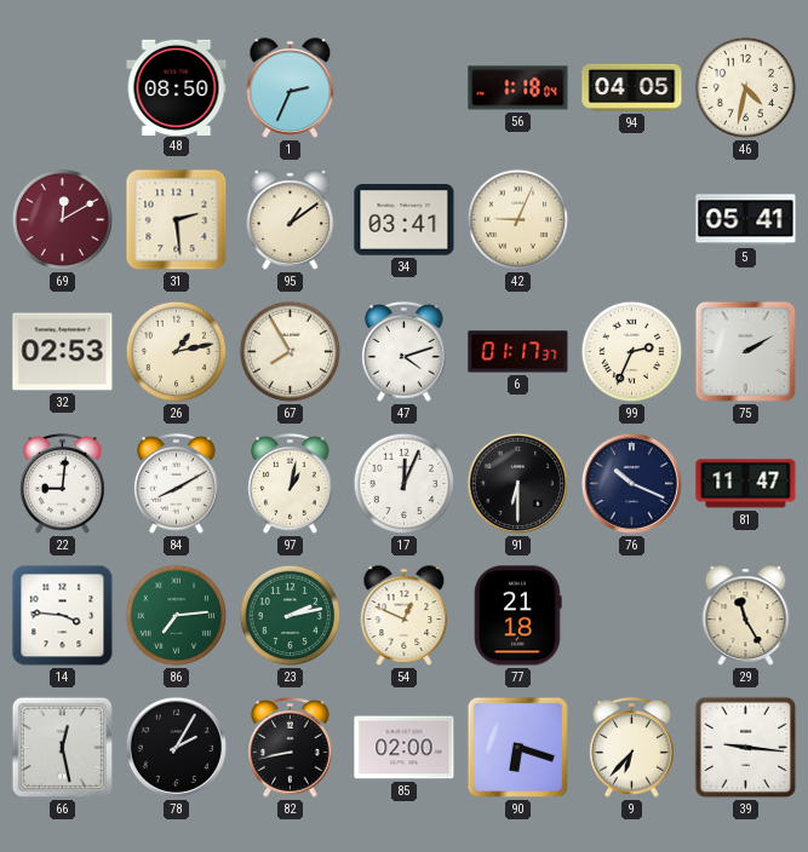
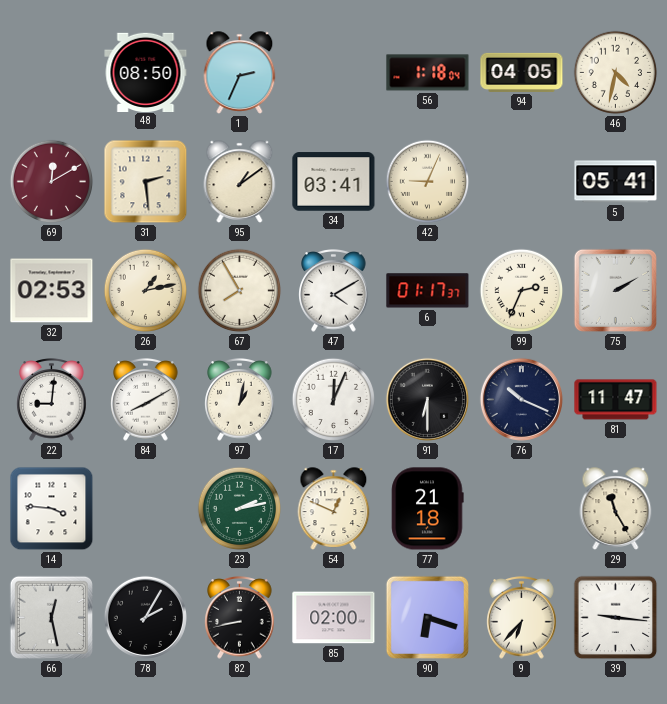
47: 4:12 -> 4:10
86: 7:14 -> none
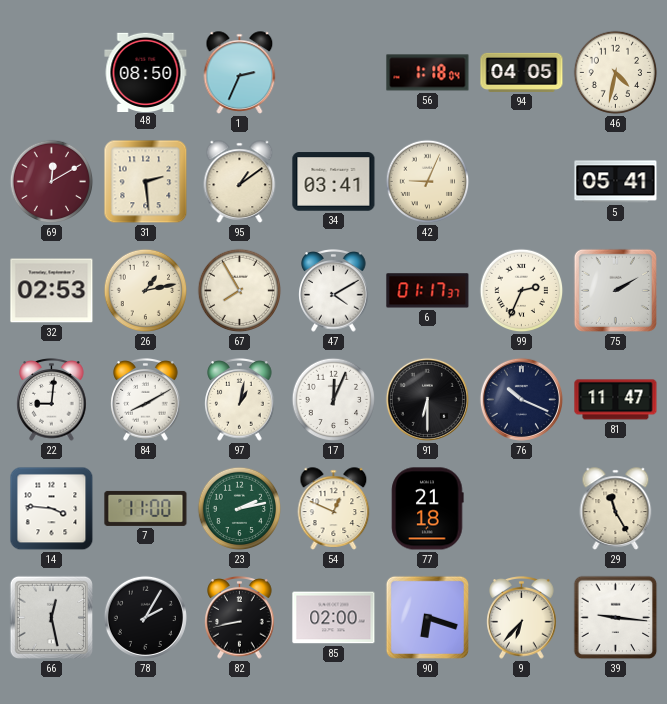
7: none -> 11:00
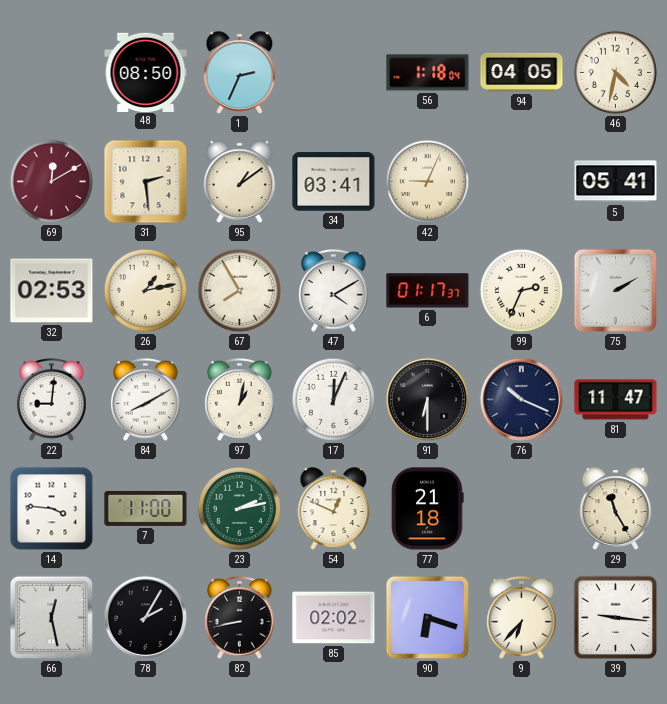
85: 02:00 -> 02:02
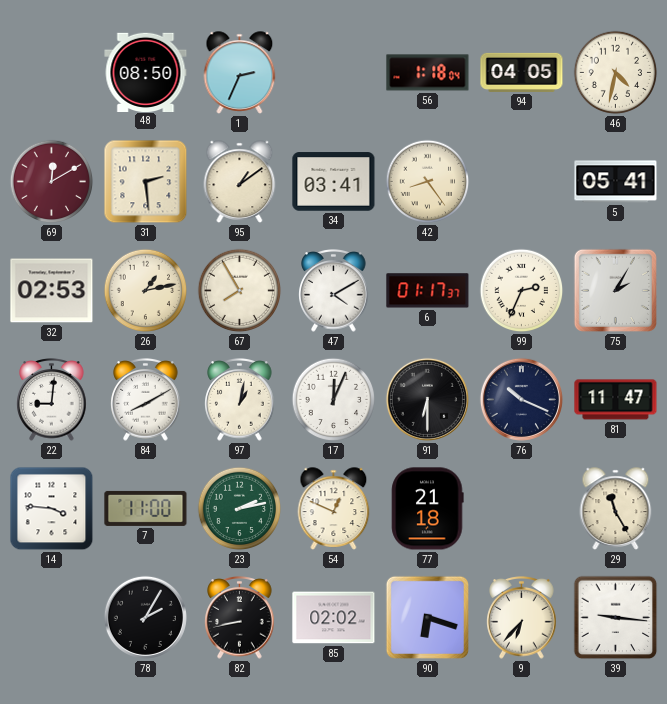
42: 9:04 -> 8:24
75: 2:10 -> 2:05
66: 12:28 -> none
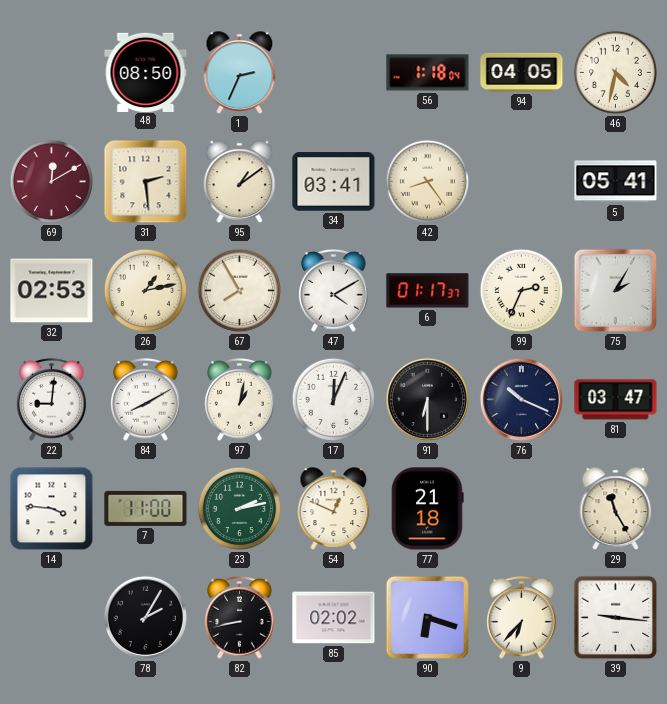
81: 11:47 -> 03:47
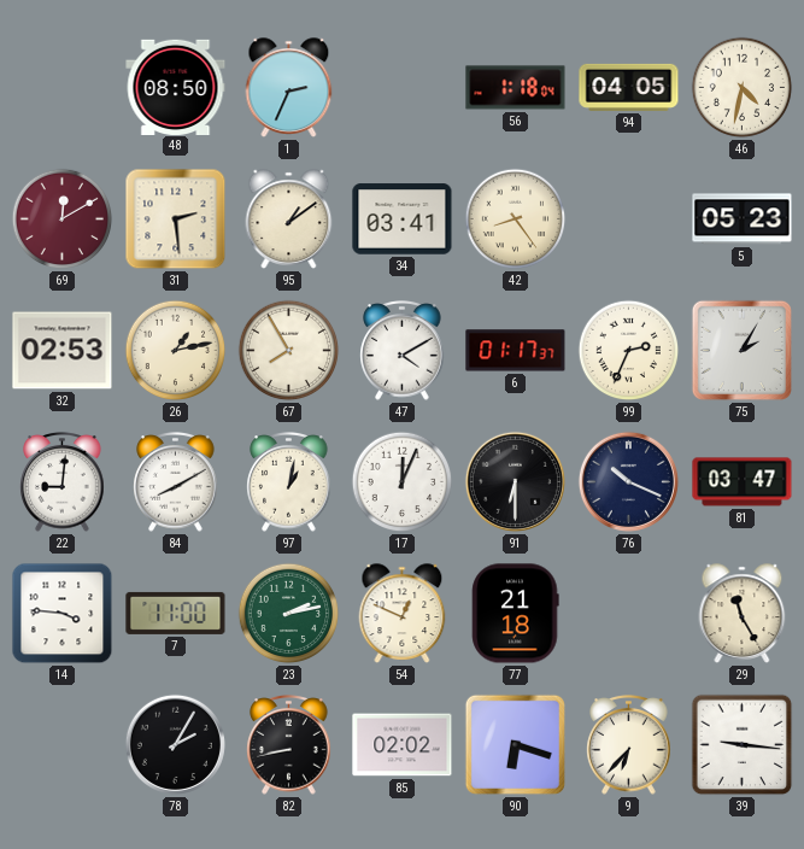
5: 05:41 -> 05:23
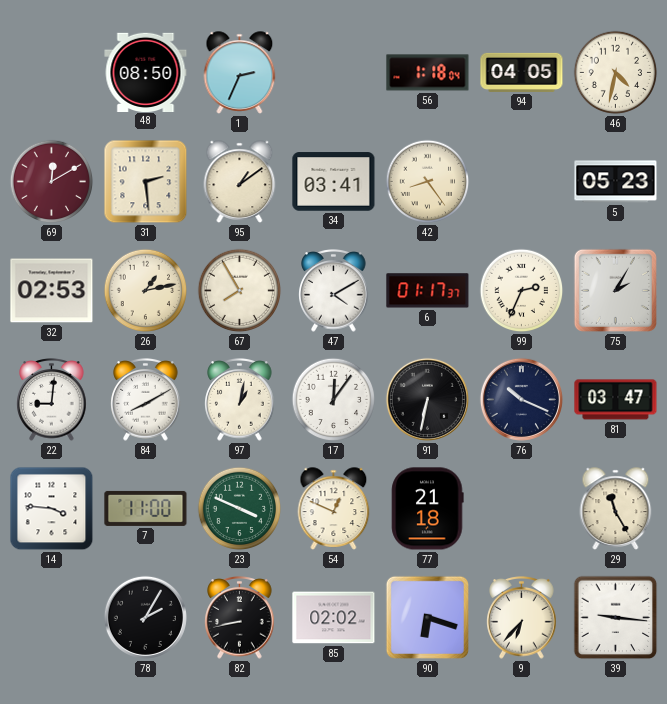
17: 12:04 -> 12:06
91: 6:30 -> 6:32
23: 2:13 -> 3:49
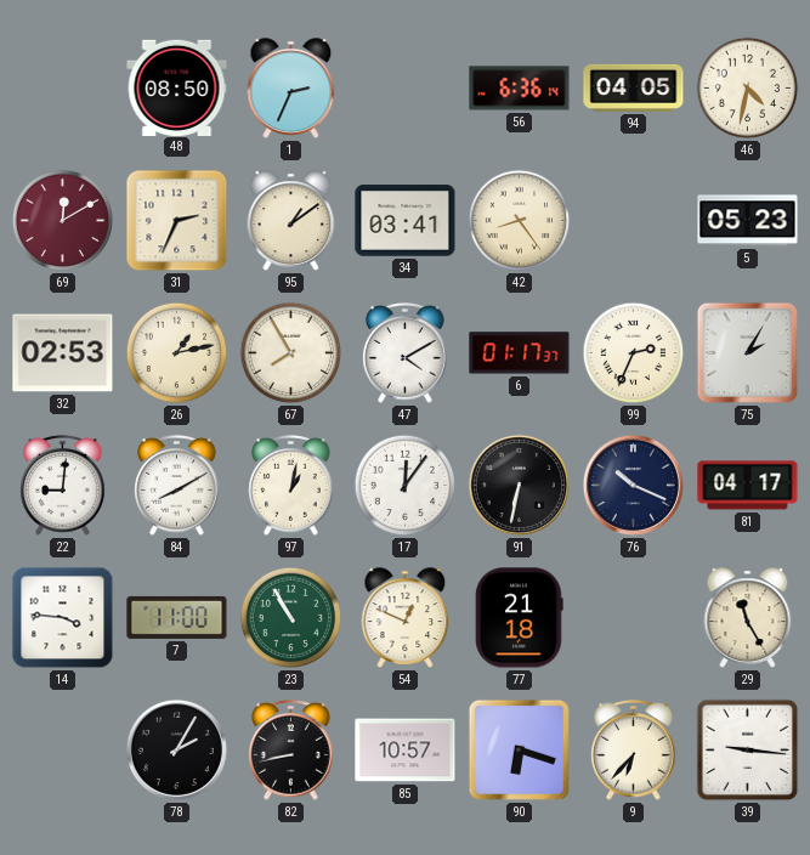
56: 1:18 -> 6:36
31: 2:29 -> 2:34
81: 03:47 -> 04:17
23: 3:49 -> 10:55
85: 02:02 -> 10:57
